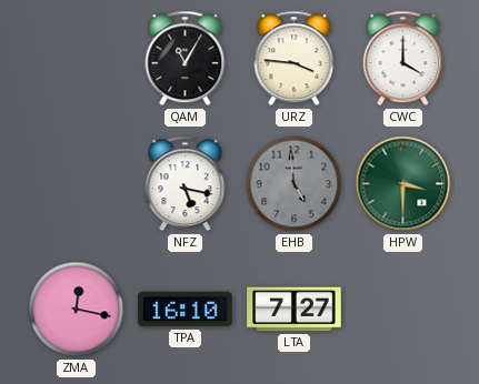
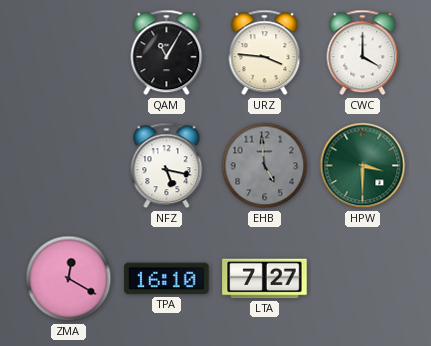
ZMA: 12:17 -> 12:20
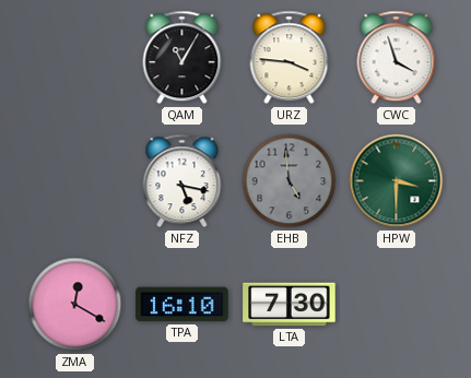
CWC: 4:00 -> 3:57
LTA: 7:27 -> 7:30
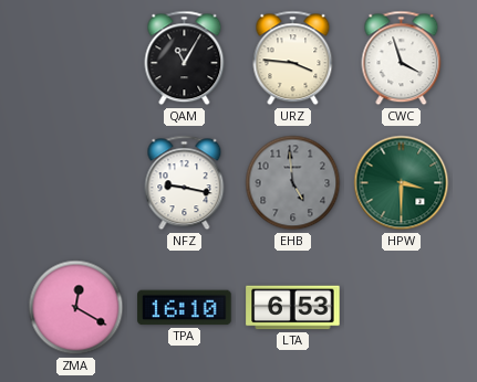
NFZ: 5:17 -> 9:17
LTA: 7:30 -> 6:53
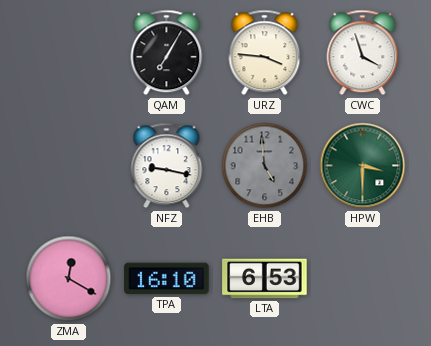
QAM: 11:05 -> 7:05
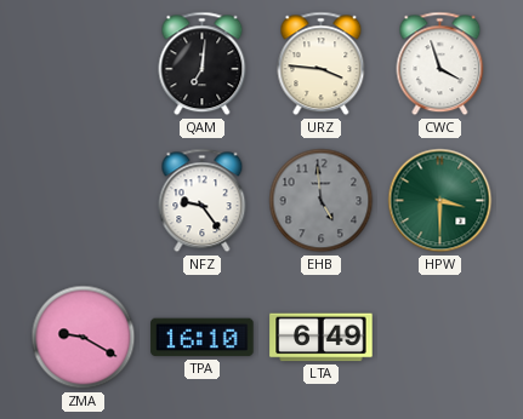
QAM: 7:05 -> 7:01
NFZ: 9:17 -> 9:24
ZMA: 12:20 -> 9:20
LTA: 6:53 -> 6:49
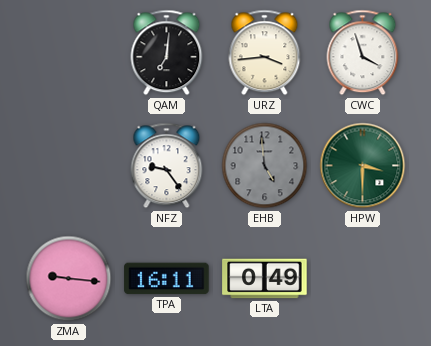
URZ: 3:46 -> 3:44
ZMA: 9:20 -> 9:16
TPA: 16:10 -> 16:11
LTA: 6:49 -> 0:49
